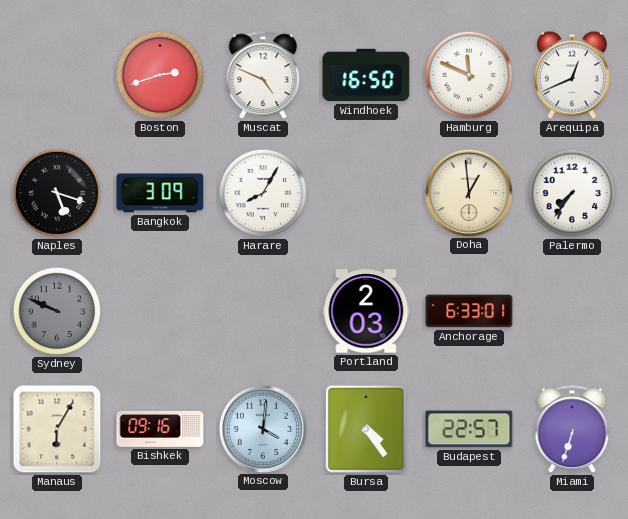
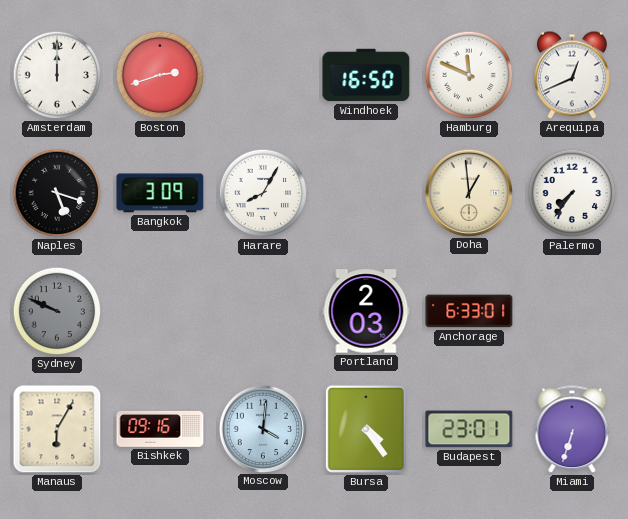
Amsterdam: none -> 12:00
Muscat: 4:49 -> none
Budapest: 22:57 -> 23:01
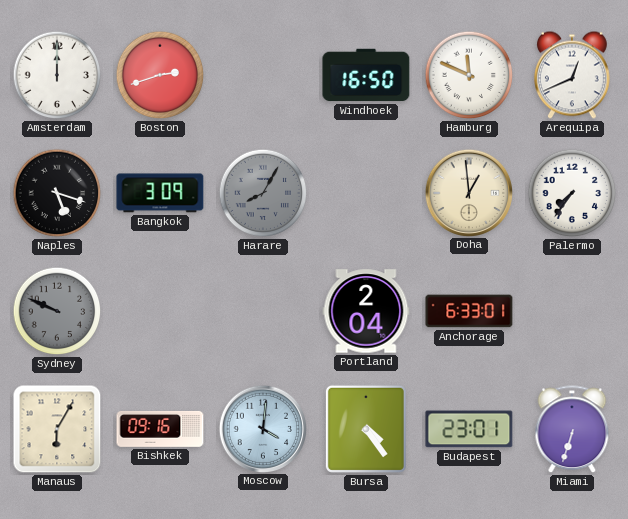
Harare dial: white -> grey
Portland: 2:03 -> 2:04
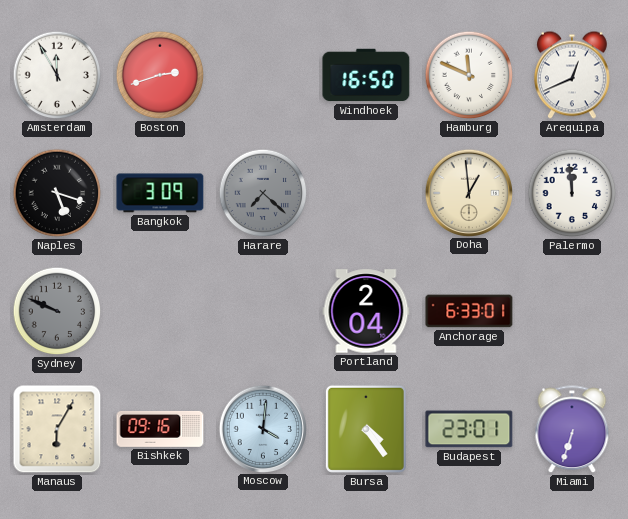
Amsterdam: 12:00 -> 11:55
Harare: 8:05 -> 7:22
Palermo: 7:36 -> 11:59
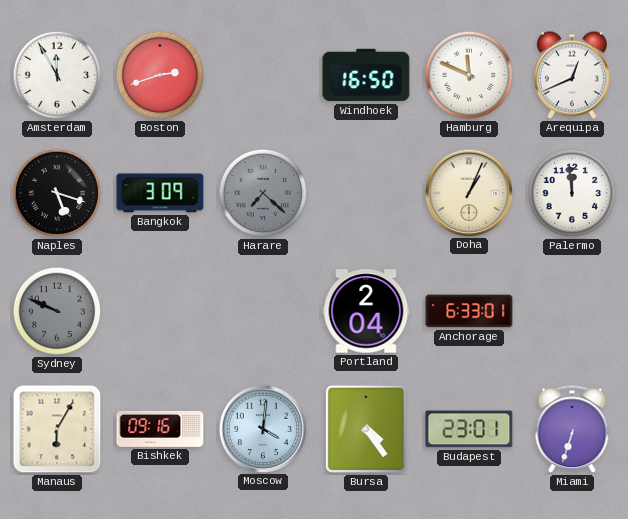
Doha: 12:59 -> 1:04
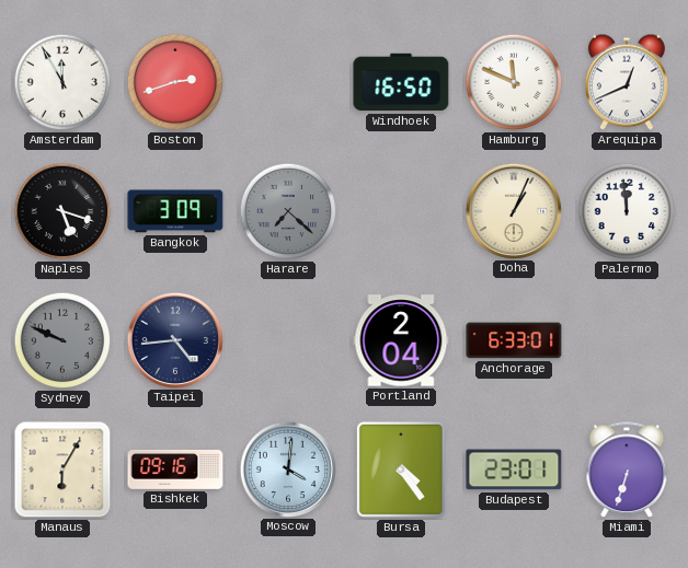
Taipei: none -> 4:44
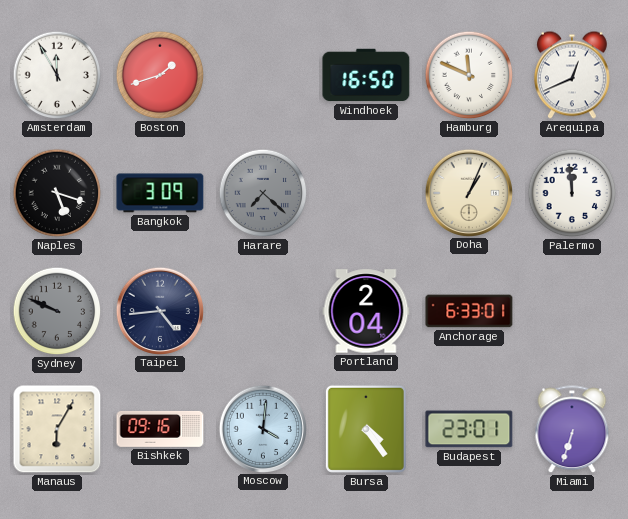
Boston: 2:42 -> 1:42
